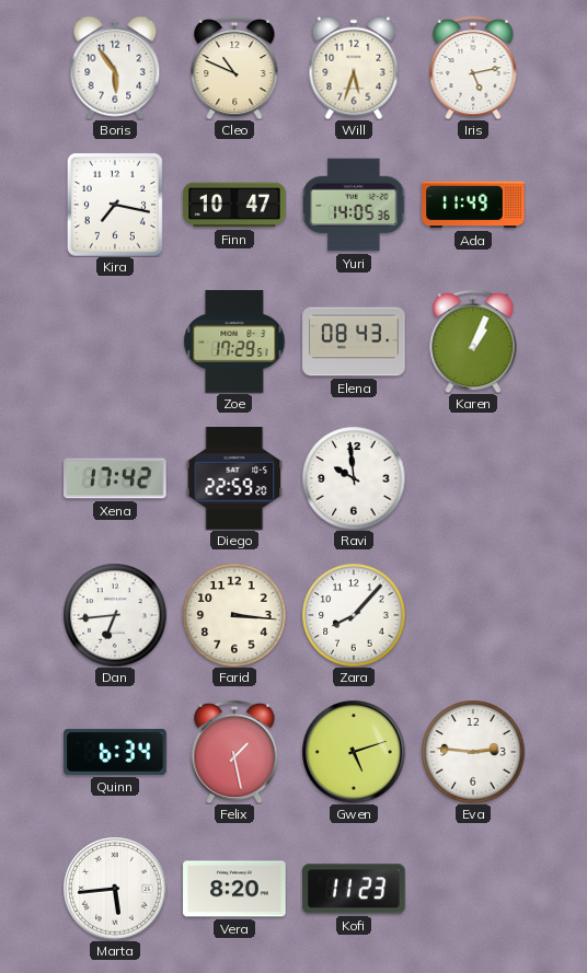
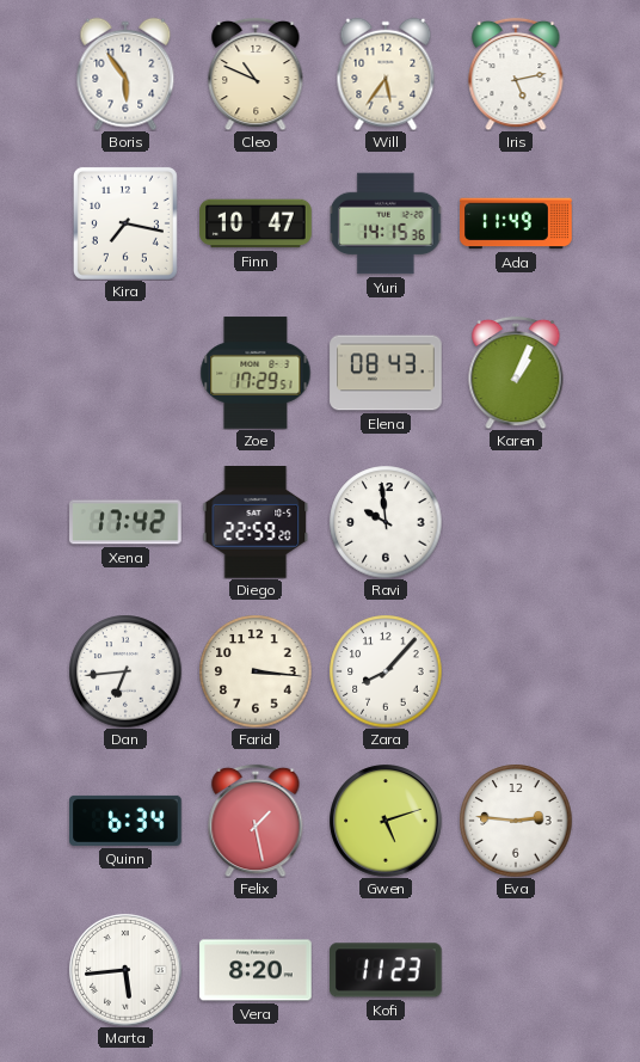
Will: 5:33 -> 5:36
Yuri: 14:05 -> 14:15
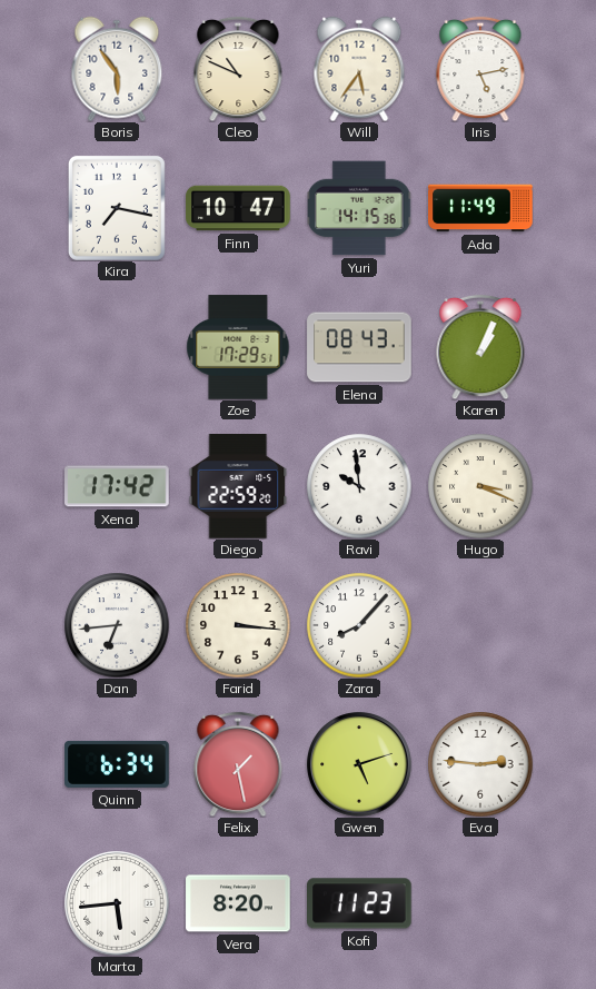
Hugo: none -> 3:19
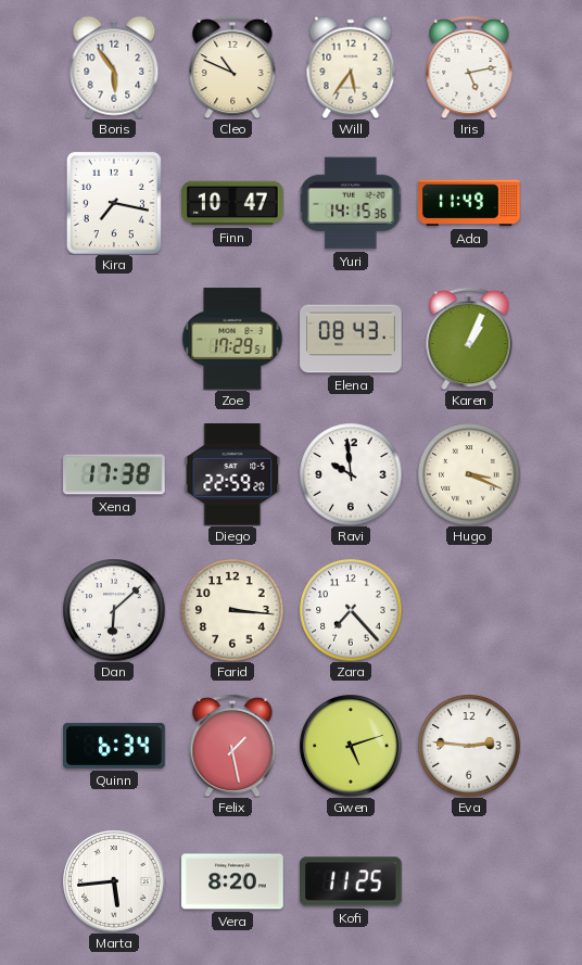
Xena: 17:42 -> 17:38
Dan: 6:44 -> 6:08
Zara: 8:07 -> 7:23
Kofi: 11:23 -> 11:25
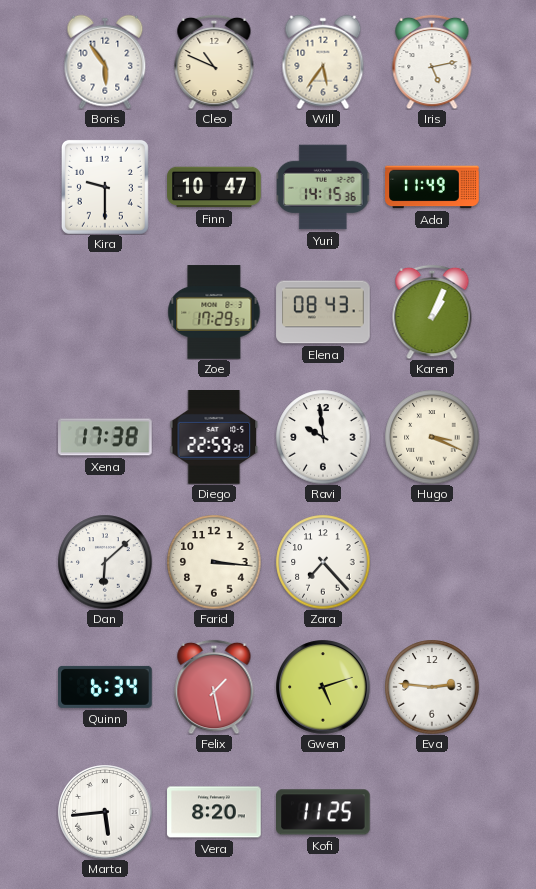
Kira: 7:17 -> 9:30
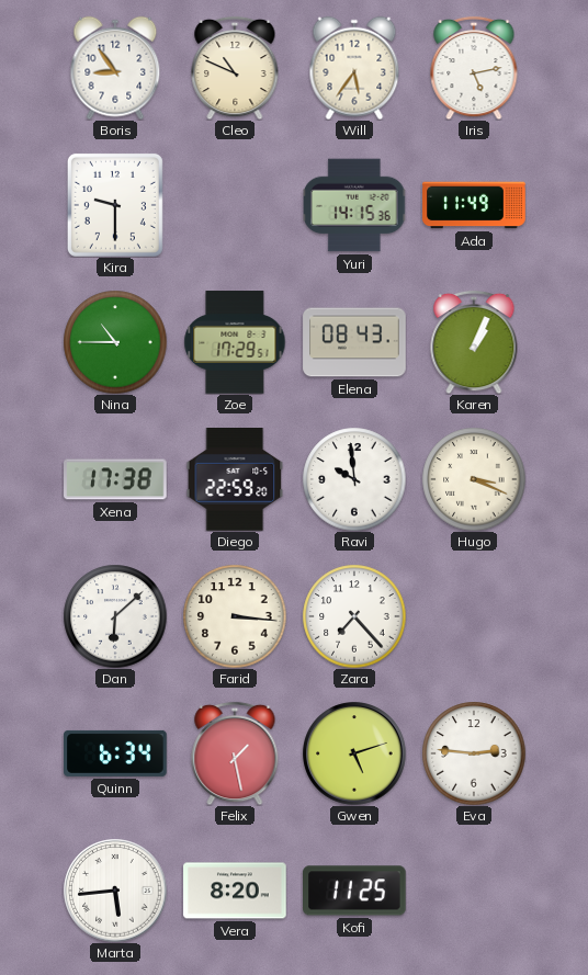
Boris: 5:54 -> 8:54
Finn: 10:47 -> none
Nina: none -> 10:45
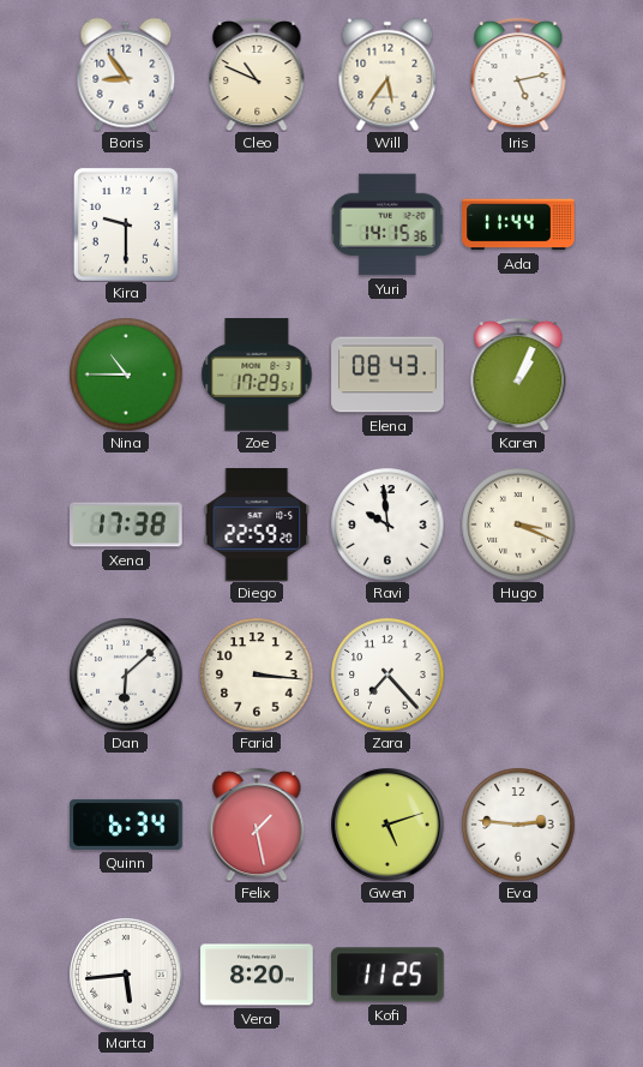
Ada: 11:49 -> 11:44
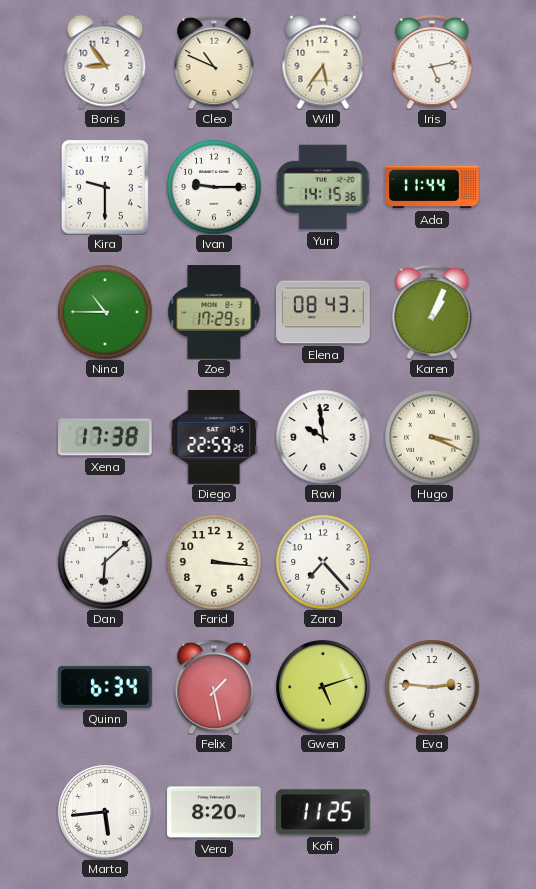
Ivan: none -> 9:15
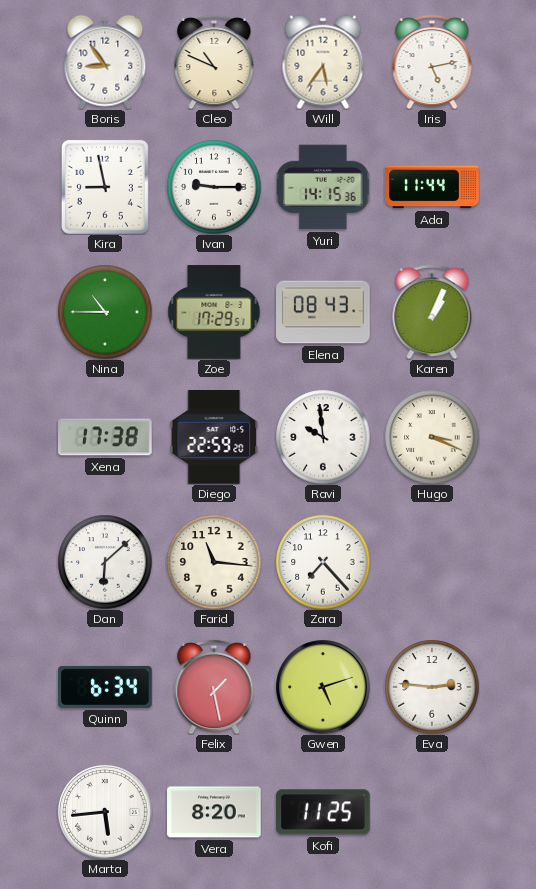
Kira: 9:30 -> 8:58
Farid: 3:16 -> 11:16
